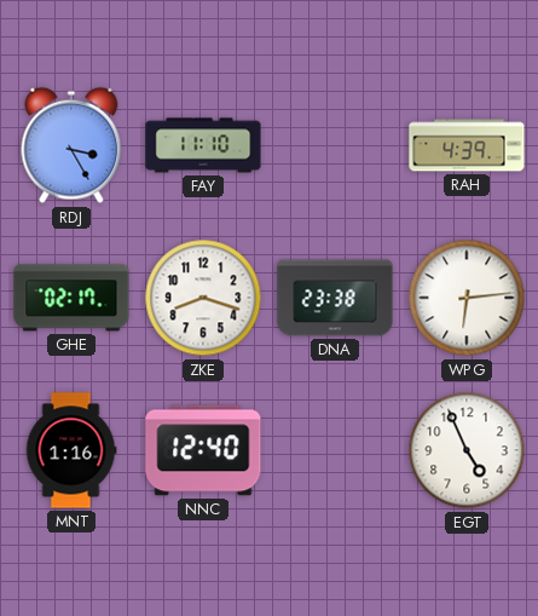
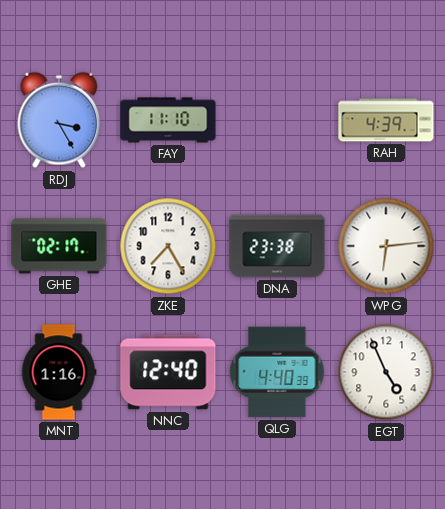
ZKE: 8:18 -> 7:25
QLG: none -> 4:40
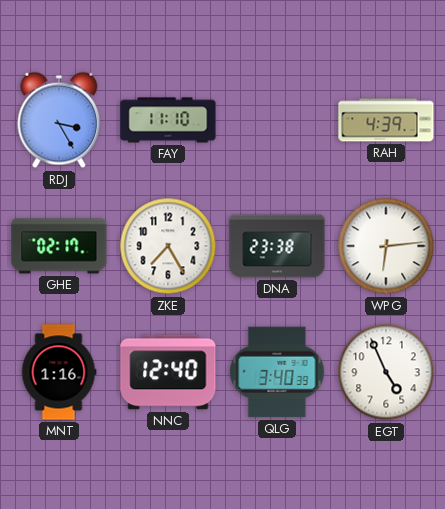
QLG: 4:40 -> 3:40
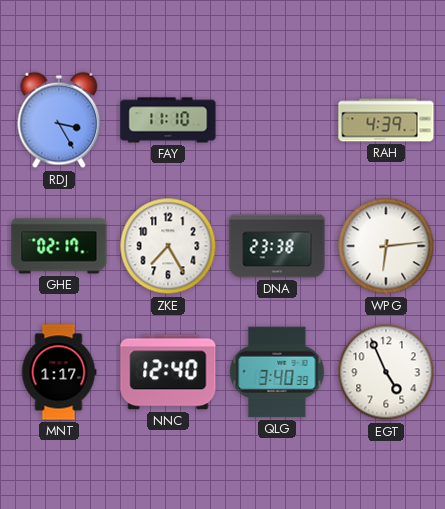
MNT: 1:16 -> 1:17
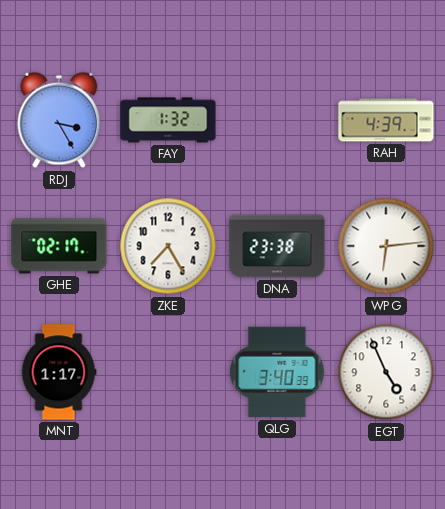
FAY: 11:10 -> 1:32
NNC: 12:40 -> none
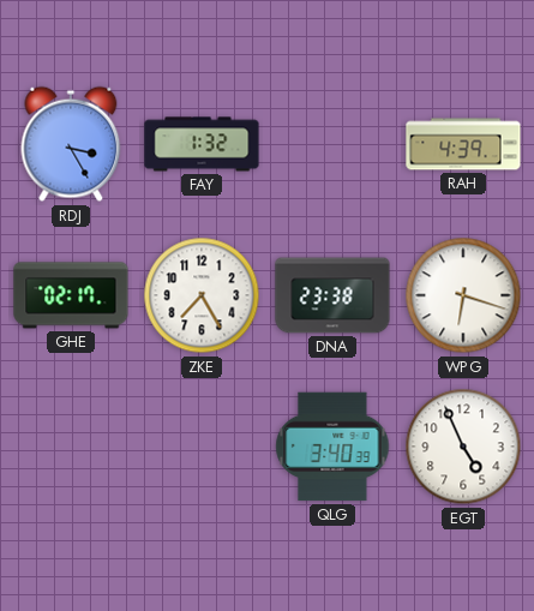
WPG: 6:14 -> 6:18
MNT: 1:17 -> none
